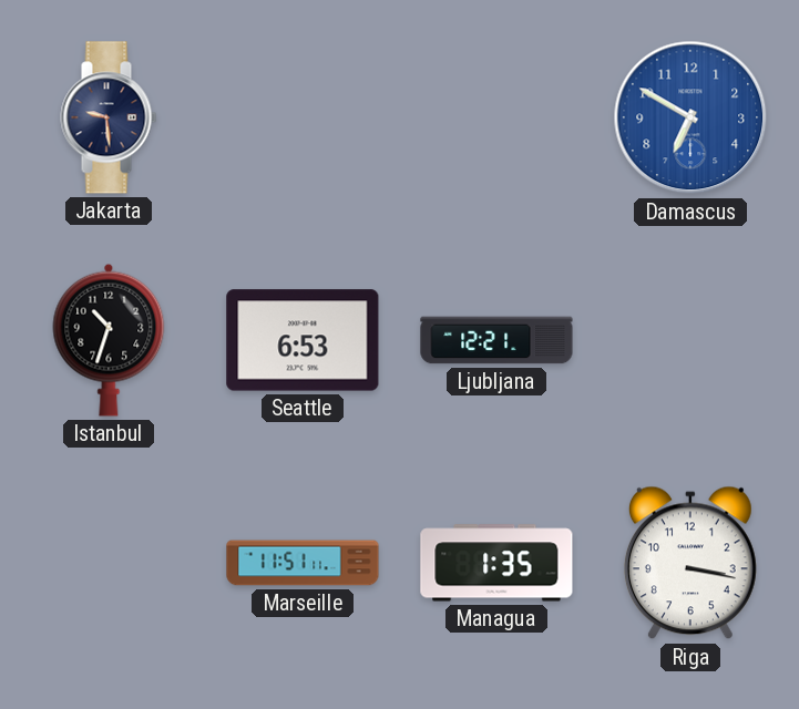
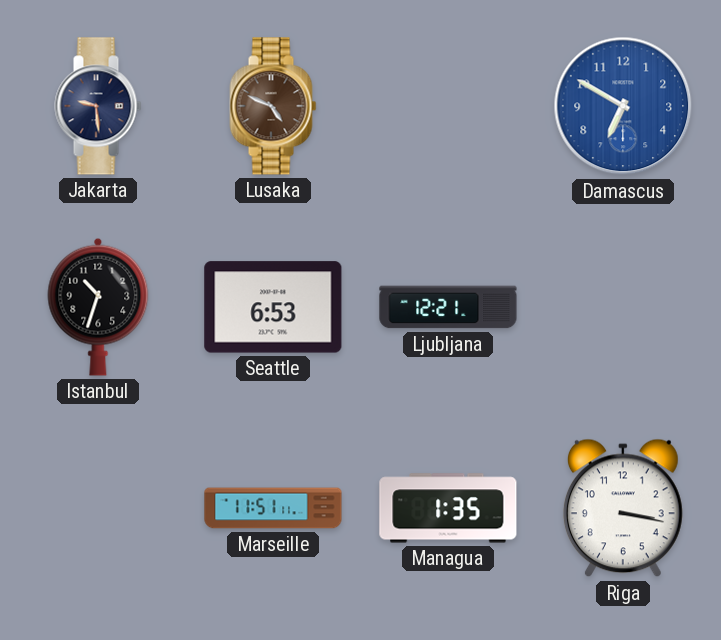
Lusaka: none -> 4:49
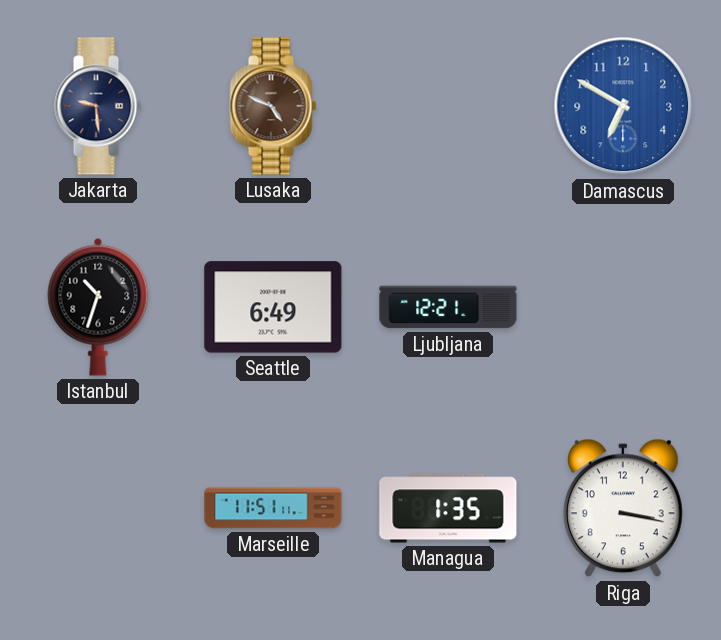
Seattle: 6:53 -> 6:49
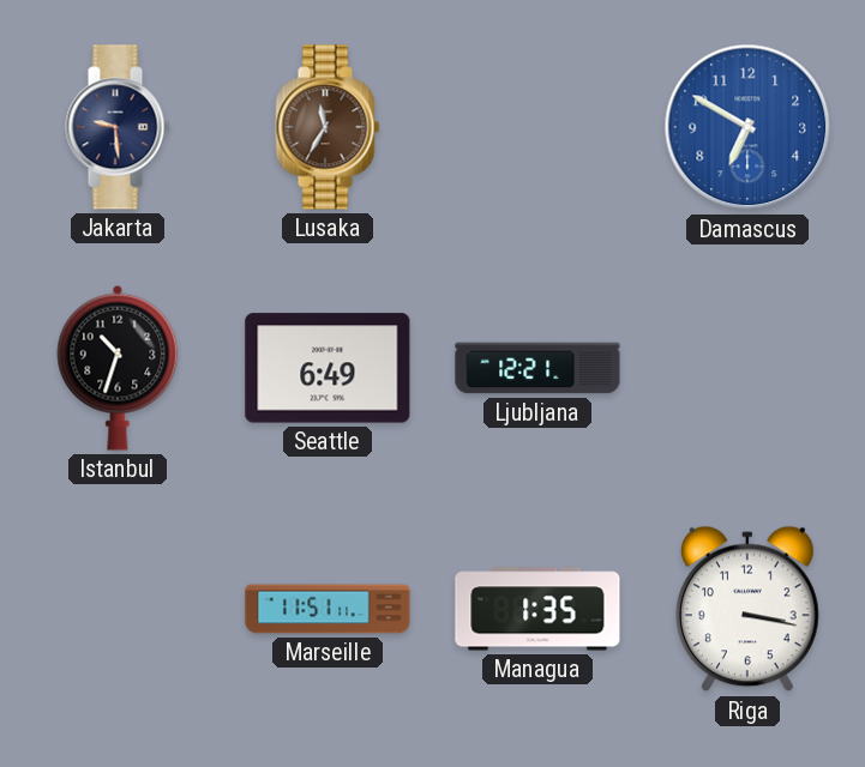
Lusaka: 4:49 -> 11:35
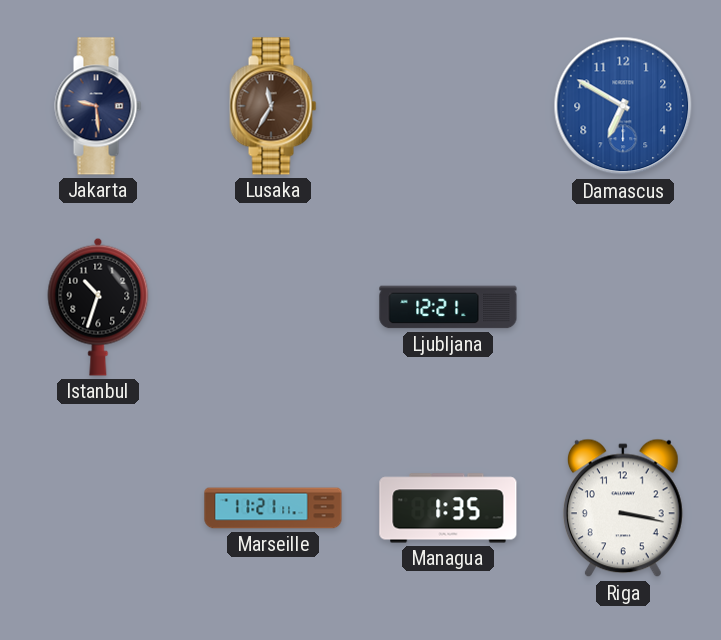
Seattle: 6:49 -> none
Marseille: 11:51 -> 11:21
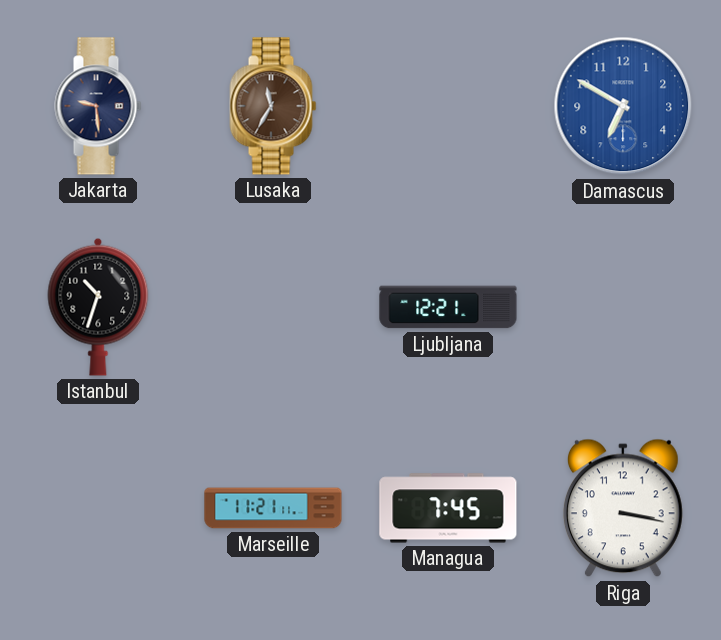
Managua: 1:35 -> 7:45
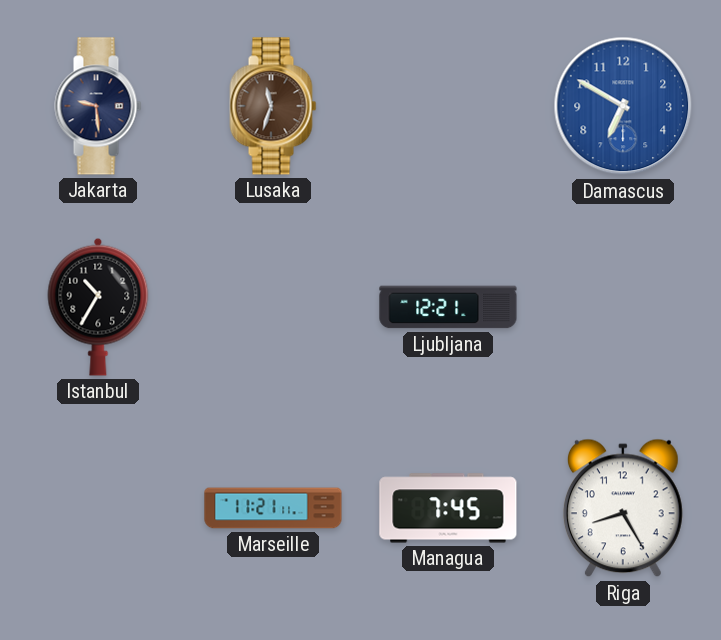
Lusaka: 11:35 -> 11:33
Istanbul: 10:33 -> 10:35
Riga: 3:17 -> 8:25
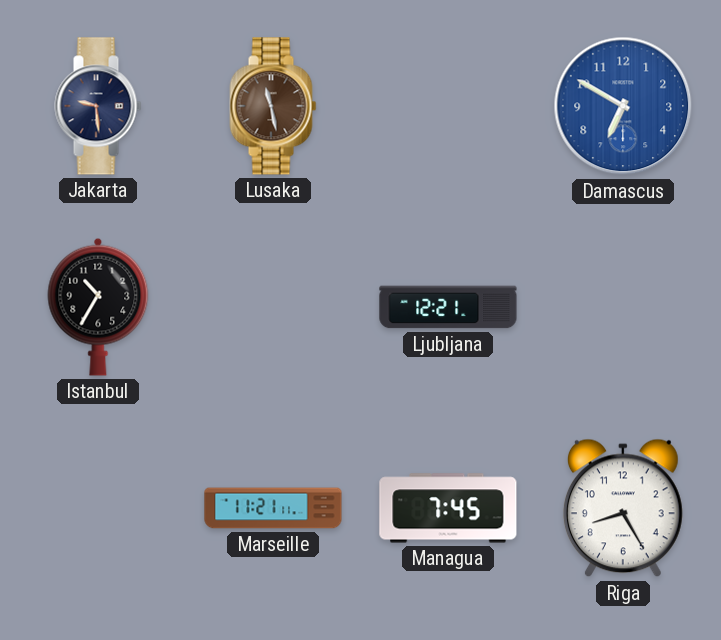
Lusaka: 11:33 -> 11:28
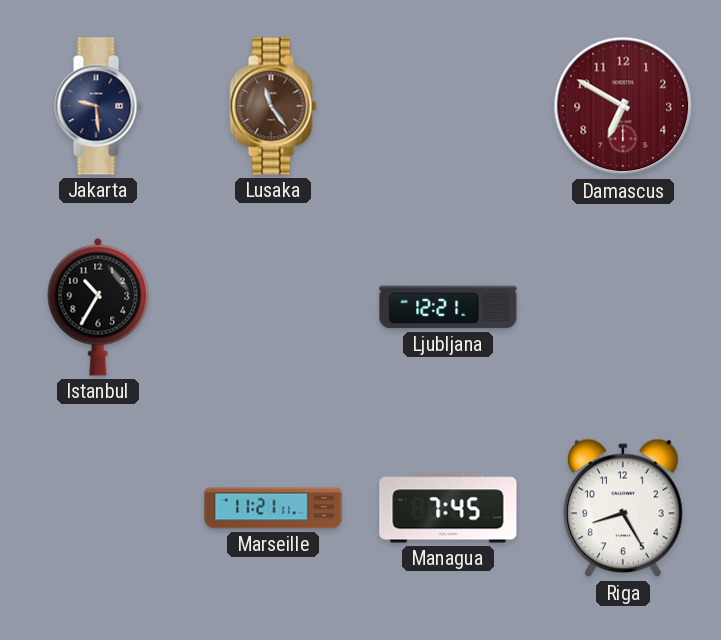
Lusaka: 11:28 -> 11:24
Damascus dial: blue -> burgundy
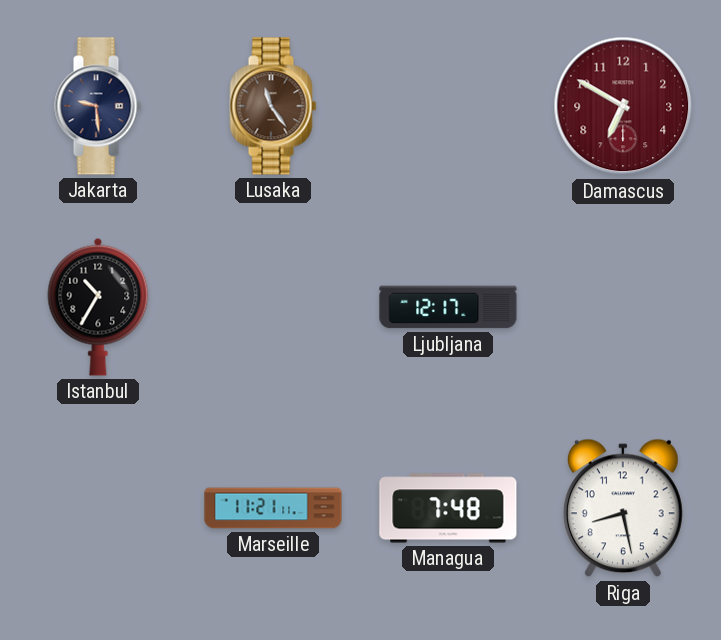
Ljubljana: 12:21 -> 12:17
Managua: 7:45 -> 7:48
Riga: 8:25 -> 8:28
